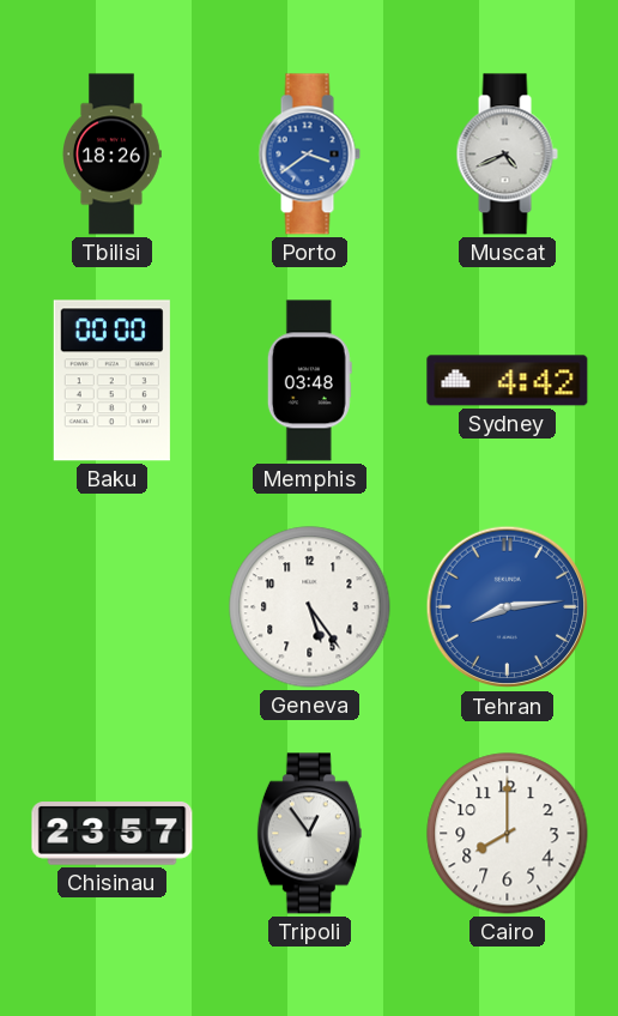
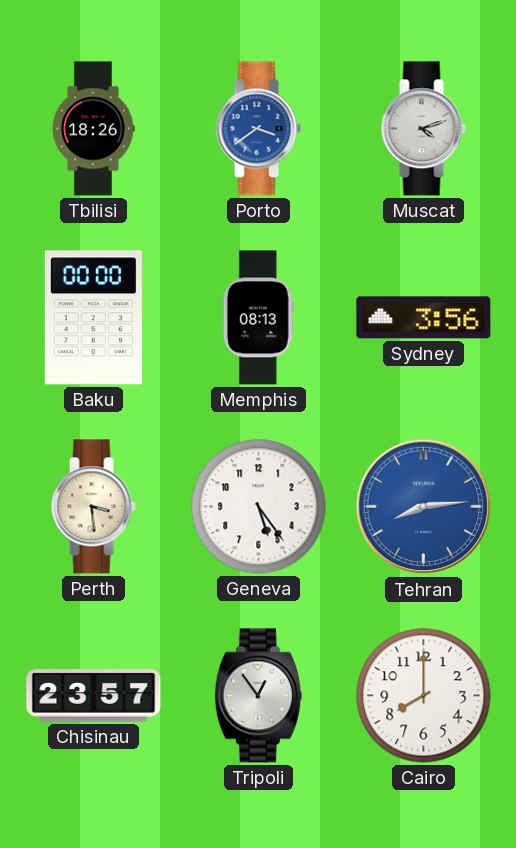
Muscat: 4:41 -> 4:12
Memphis: 03:48 -> 08:13
Sydney: 4:42 -> 3:56
Perth: none -> 3:29
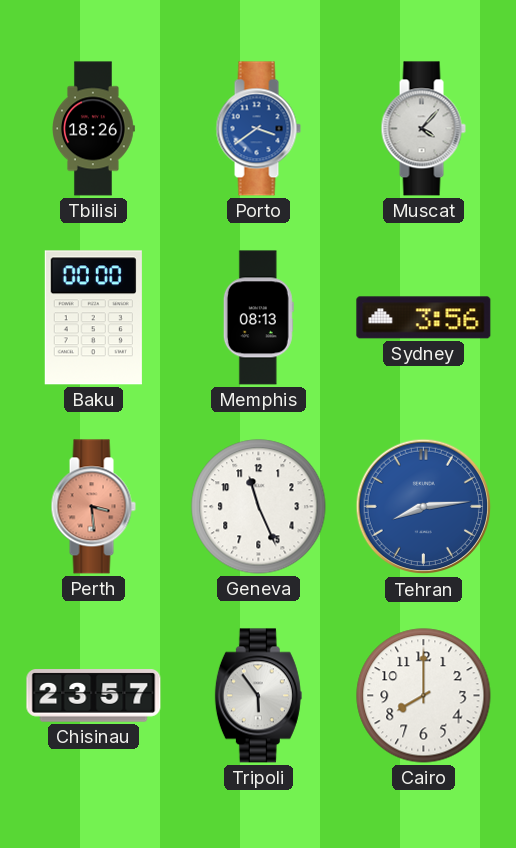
Muscat: 4:12 -> 4:07
Perth dial: cream -> salmon
Geneva: 5:24 -> 11:26
Tripoli: 12:54 -> 5:54
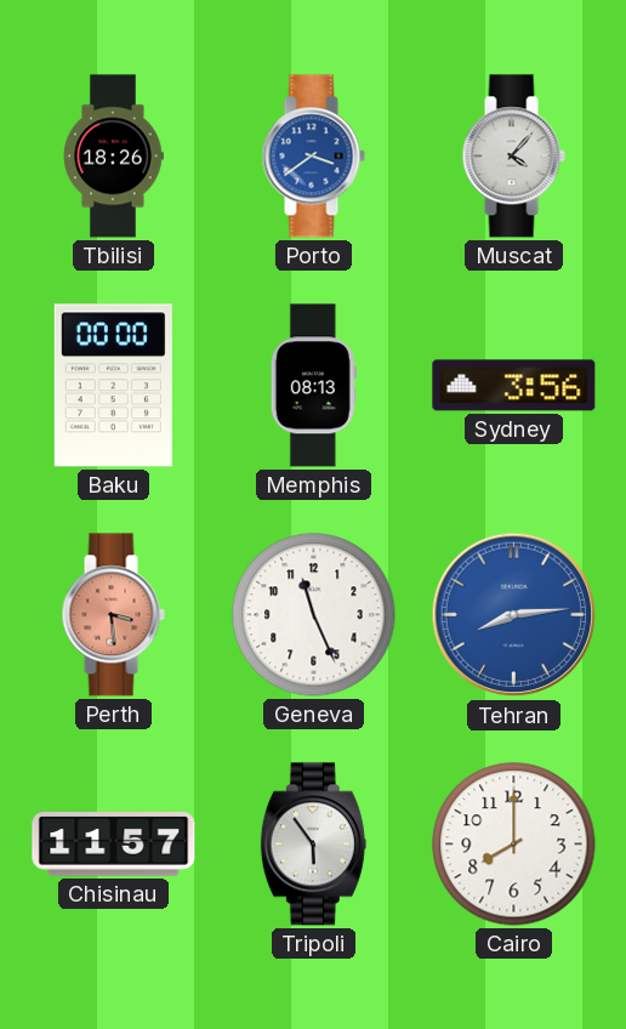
Chisinau: 23:57 -> 11:57
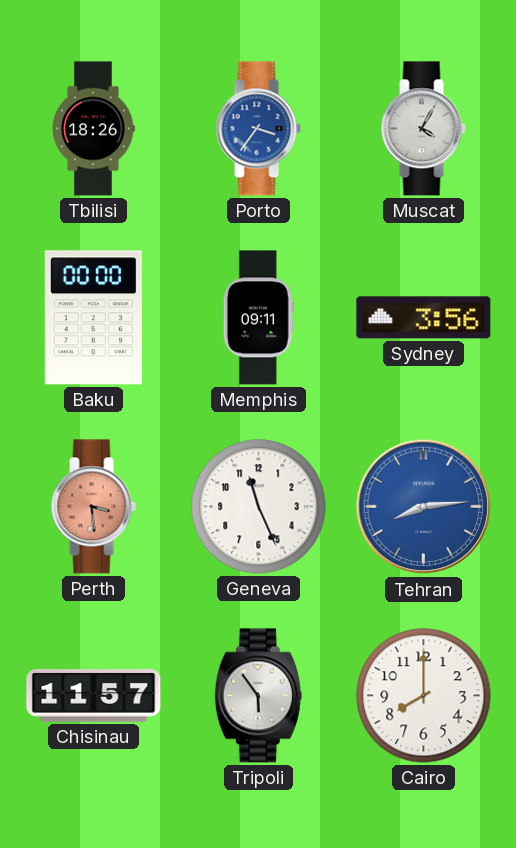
Porto: 3:39 -> 3:36
Muscat: 4:07 -> 4:05
Memphis: 08:13 -> 09:11
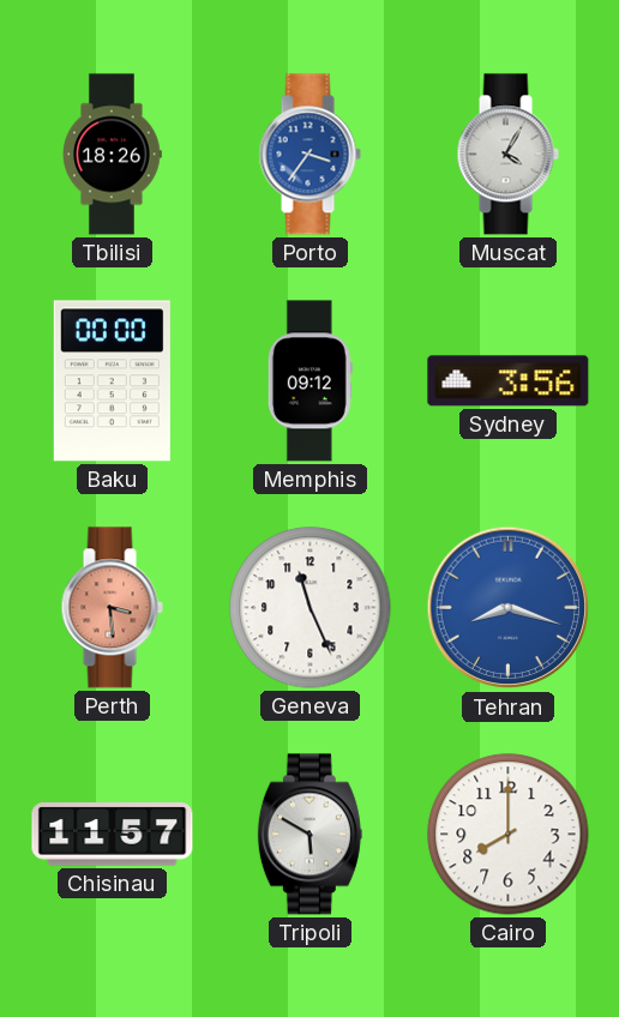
Memphis: 09:11 -> 09:12
Tehran: 8:14 -> 8:18
Tripoli: 5:54 -> 5:50
